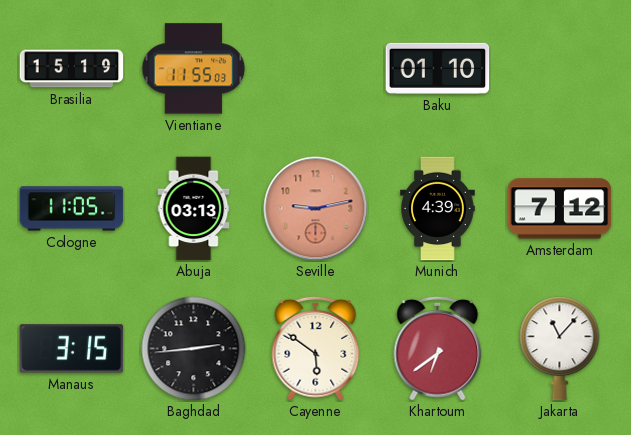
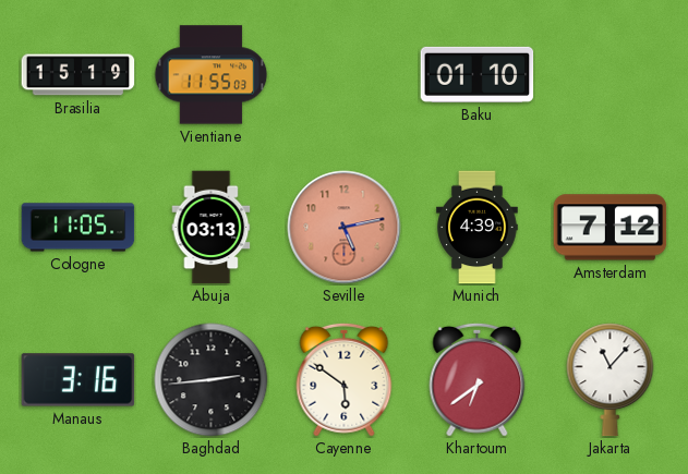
Seville: 9:13 -> 5:13
Manaus: 3:15 -> 3:16
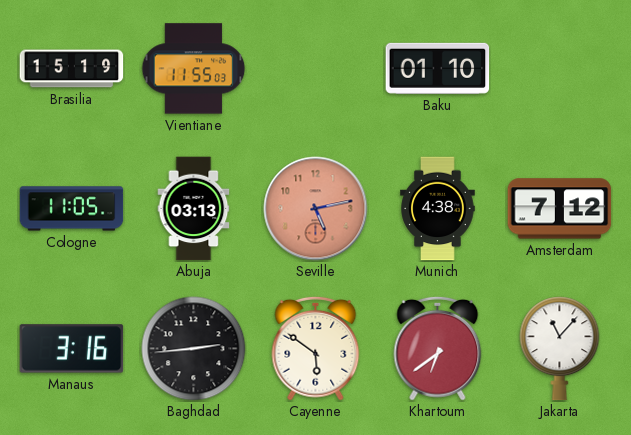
Munich: 4:39 -> 4:38
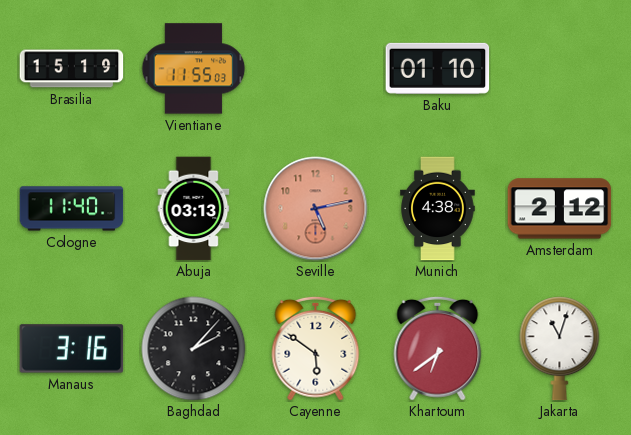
Cologne: 11:05 -> 11:40
Amsterdam: 7:12 -> 2:12
Baghdad: 2:44 -> 2:07
Jakarta: 11:07 -> 11:03
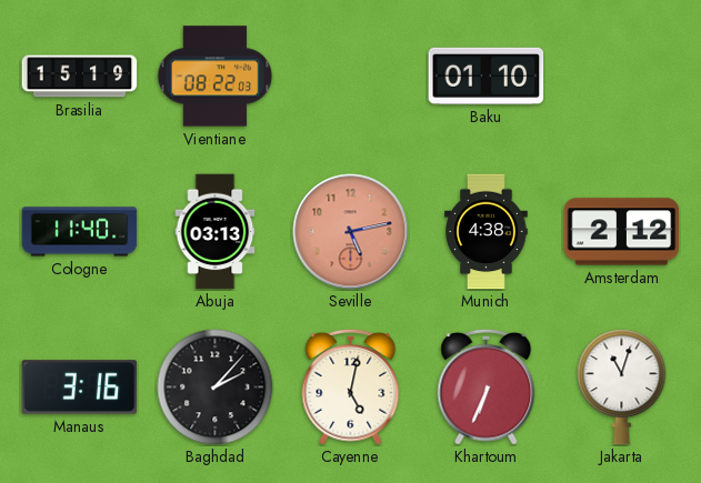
Vientiane: 11:55 -> 08:22
Cayenne: 5:51 -> 5:02
Khartoum: 6:39 -> 6:34
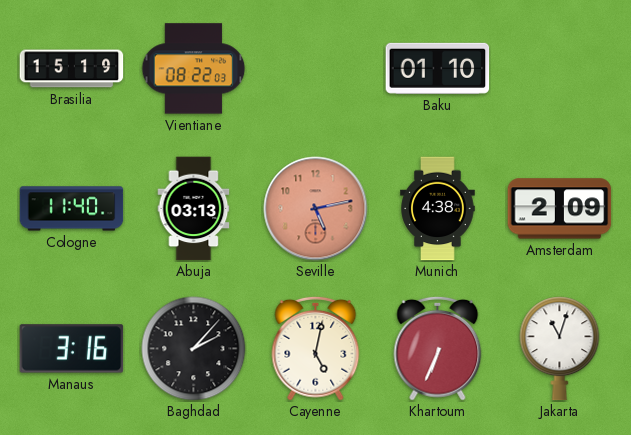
Amsterdam: 2:12 -> 2:09
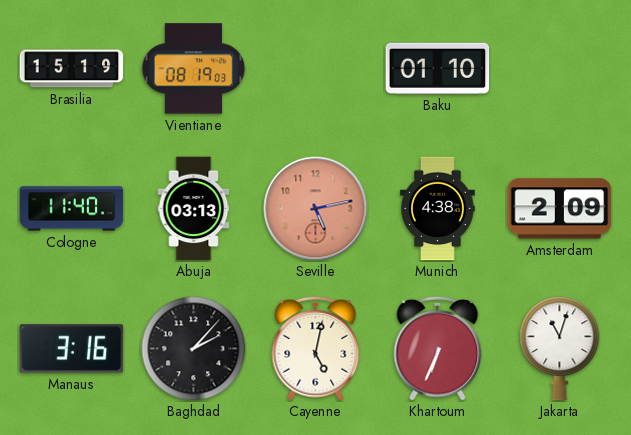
Vientiane: 08:22 -> 08:19
